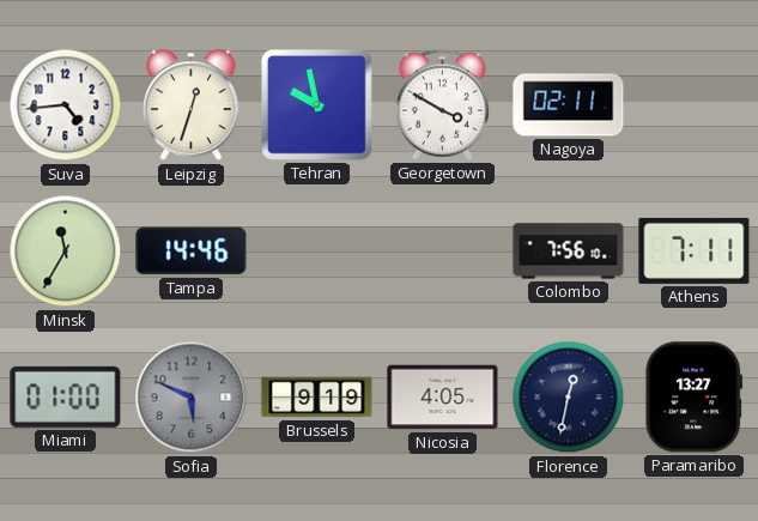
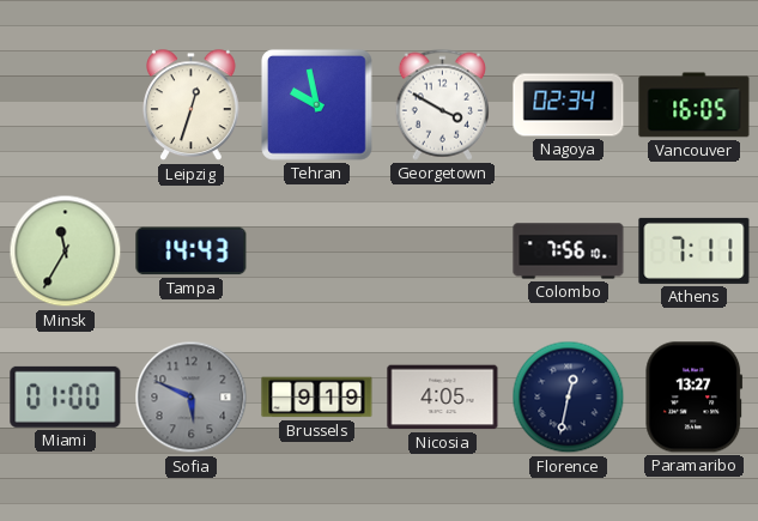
Suva: 4:44 -> none
Nagoya: 02:11 -> 02:34
Vancouver: none -> 16:05
Tampa: 14:46 -> 14:43
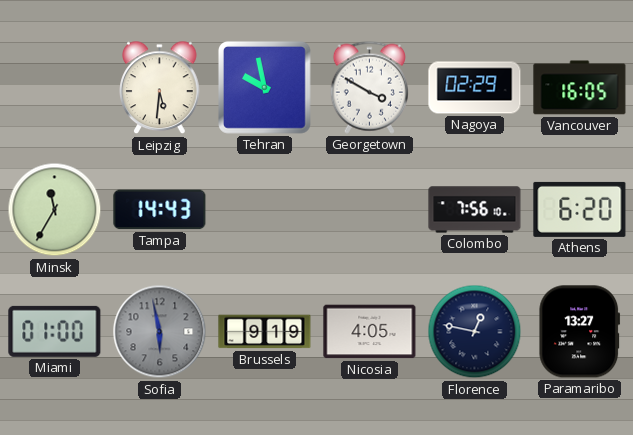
Leipzig: 12:33 -> 5:31
Nagoya: 02:34 -> 02:29
Athens: 7:11 -> 6:20
Sofia: 5:49 -> 5:58
Florence: 12:32 -> 12:47
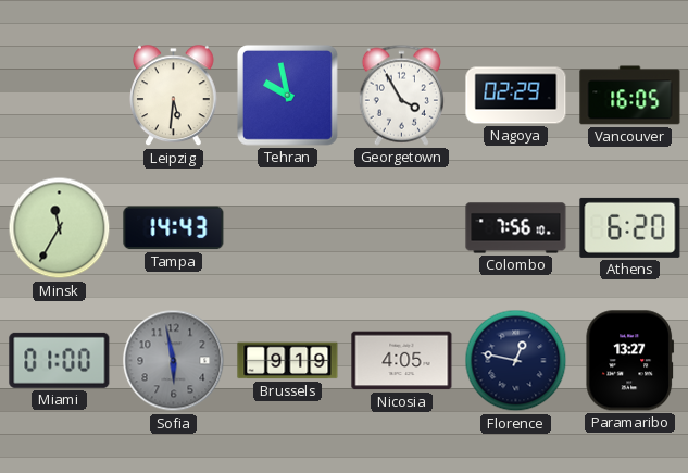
Georgetown: 3:50 -> 3:55
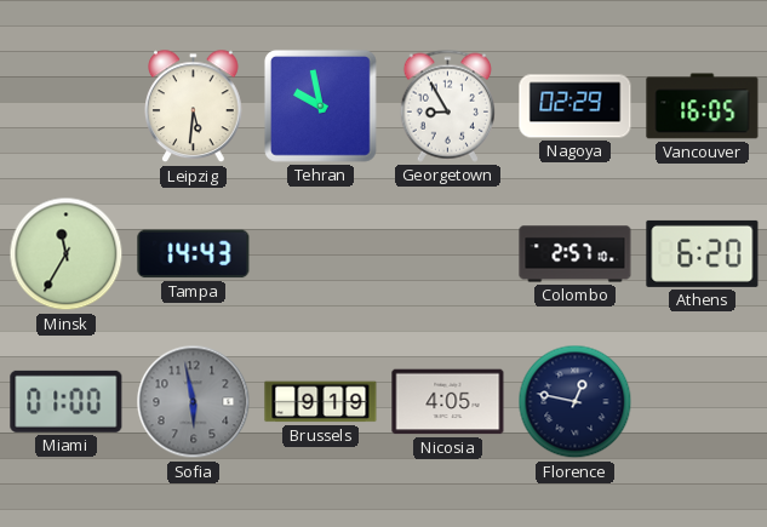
Georgetown: 3:55 -> 8:55
Colombo: 7:56 -> 2:57
Paramaribo: 13:27 -> none
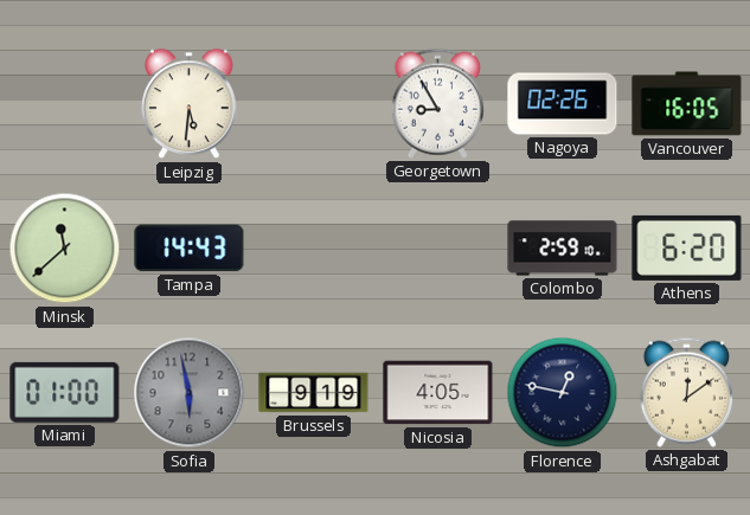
Tehran: 9:58 -> none
Nagoya: 02:29 -> 02:26
Minsk: 11:35 -> 11:38
Colombo: 2:57 -> 2:59
Ashgabat: none -> 12:09
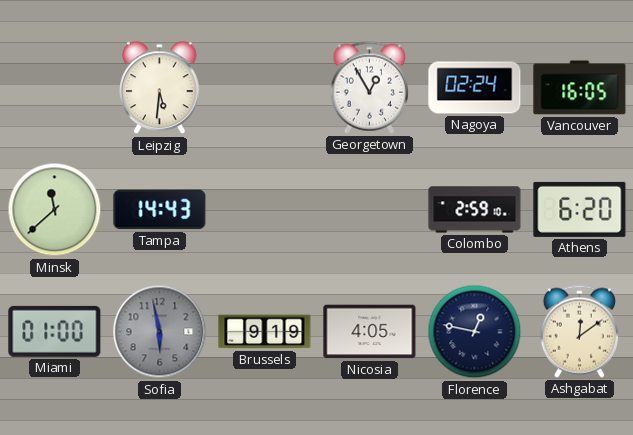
Georgetown: 8:55 -> 12:55
Nagoya: 02:26 -> 02:24
